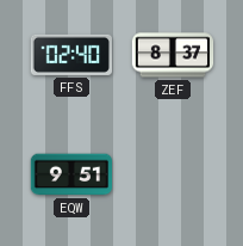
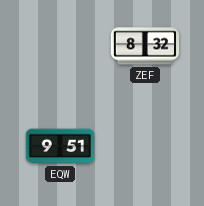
FFS: 02:40 -> none
ZEF: 8:37 -> 8:32
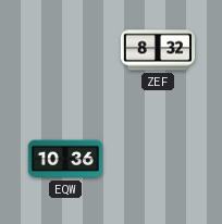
EQW: 9:51 -> 10:36
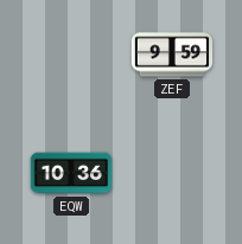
ZEF: 8:32 -> 9:59
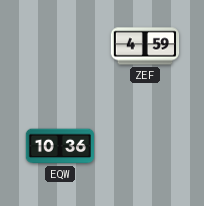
ZEF: 9:59 -> 4:59
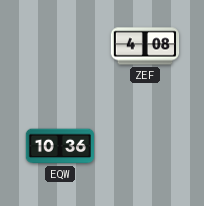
ZEF: 4:59 -> 4:08
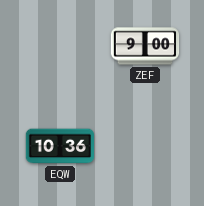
ZEF: 4:08 -> 9:00
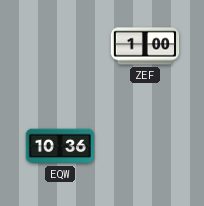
ZEF: 9:00 -> 1:00
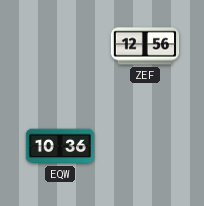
ZEF: 1:00 -> 12:56
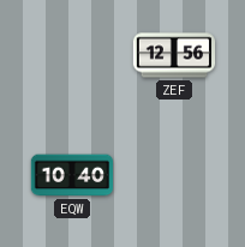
EQW: 10:36 -> 10:40
